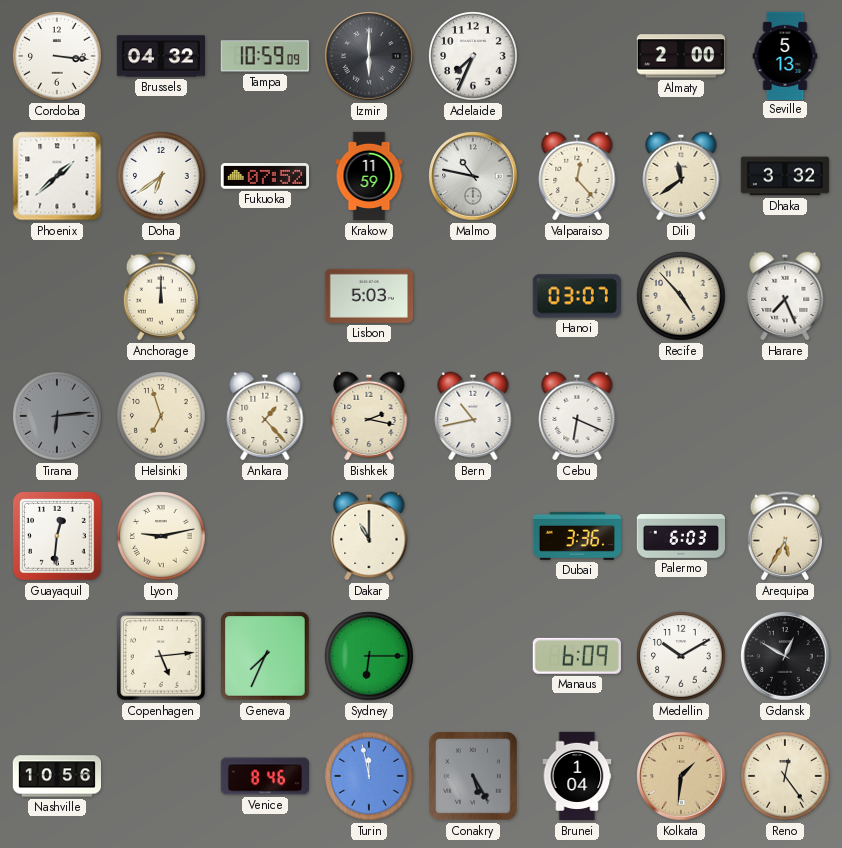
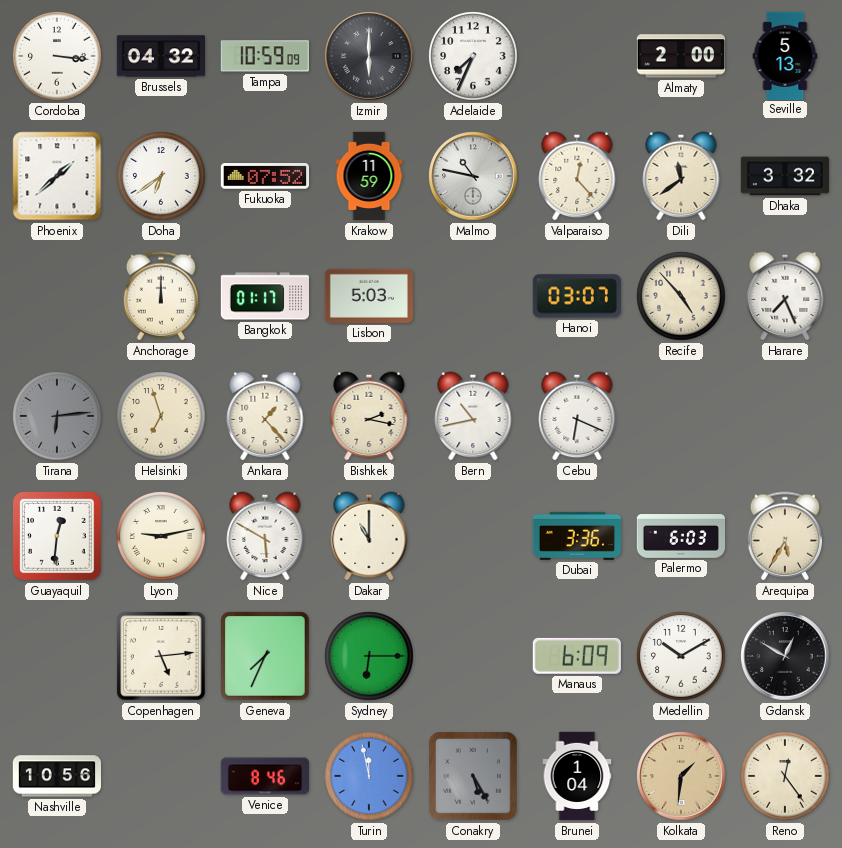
Bangkok: none -> 01:17
Nice: none -> 5:50
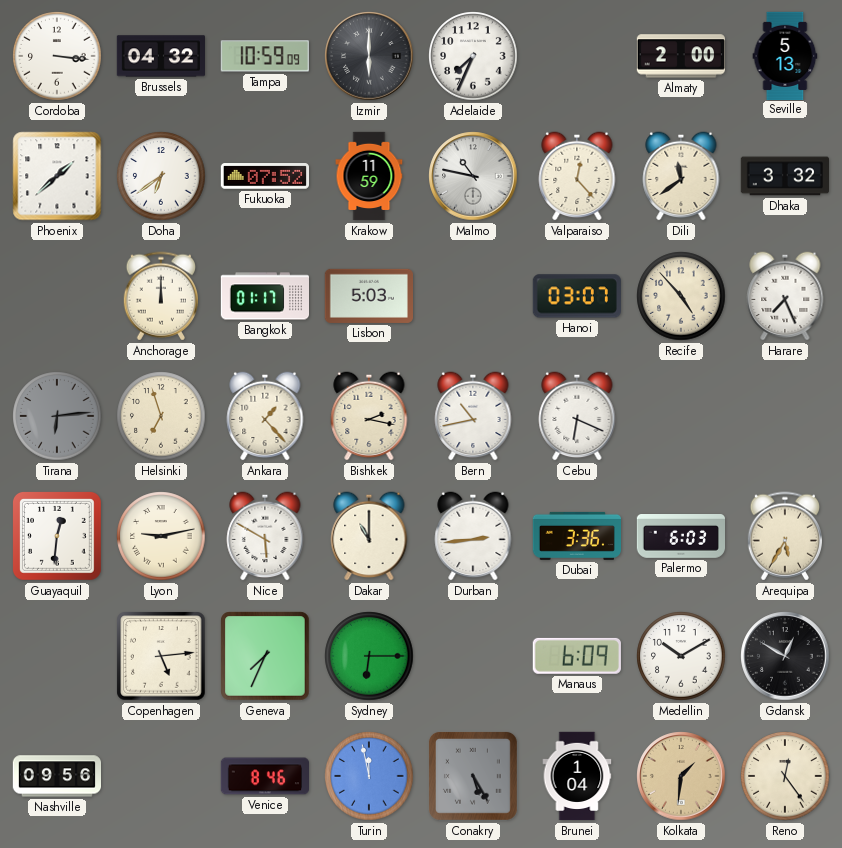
Durban: none -> 2:44
Nashville: 10:56 -> 09:56
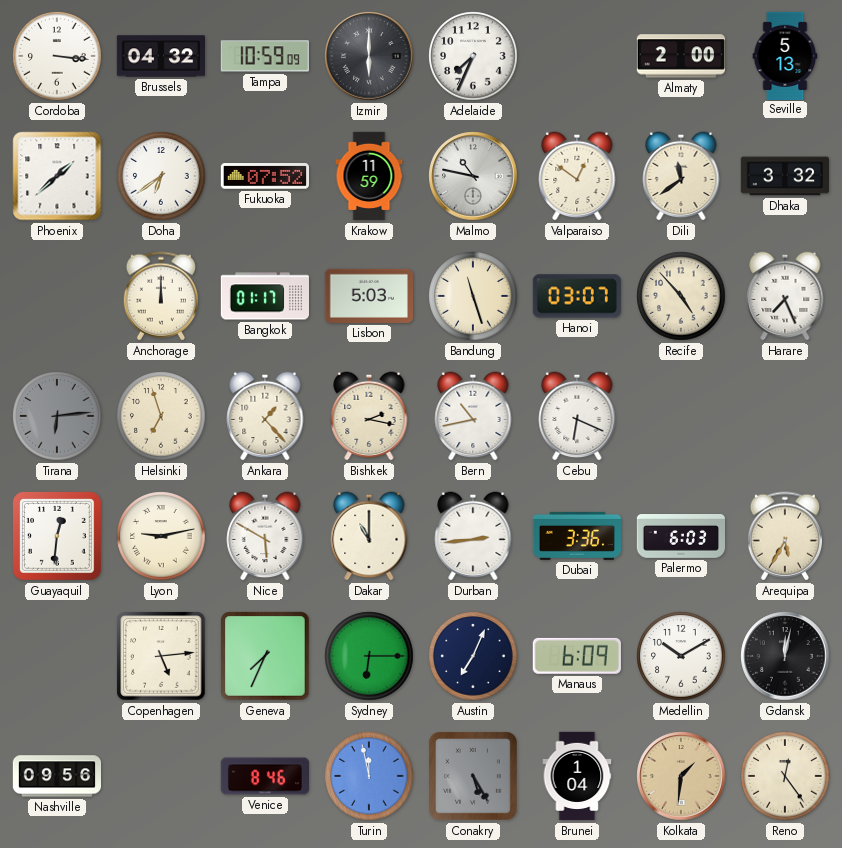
Valparaiso: 12:23 -> 12:51
Bandung: none -> 11:27
Austin: none -> 7:04
Gdansk: 12:50 -> 12:02
